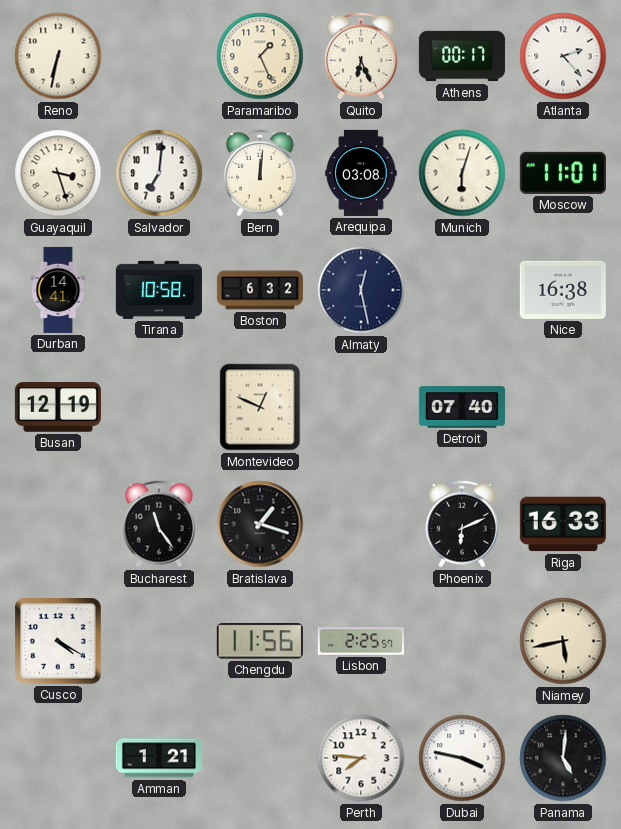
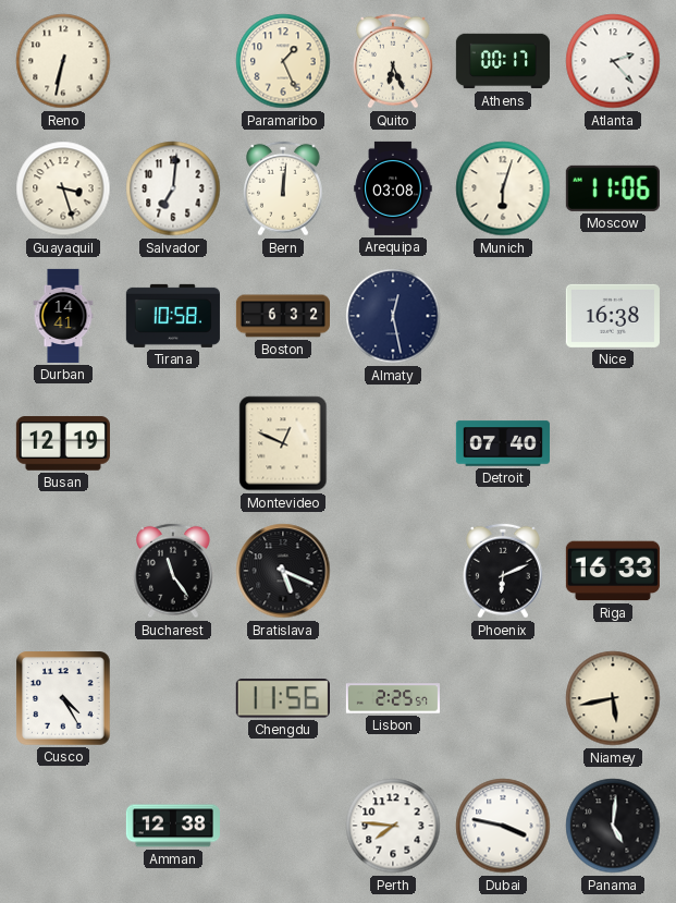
Moscow: 11:01 -> 11:06
Bratislava: 1:18 -> 5:19
Cusco: 4:20 -> 4:25
Amman: 1:21 -> 12:38
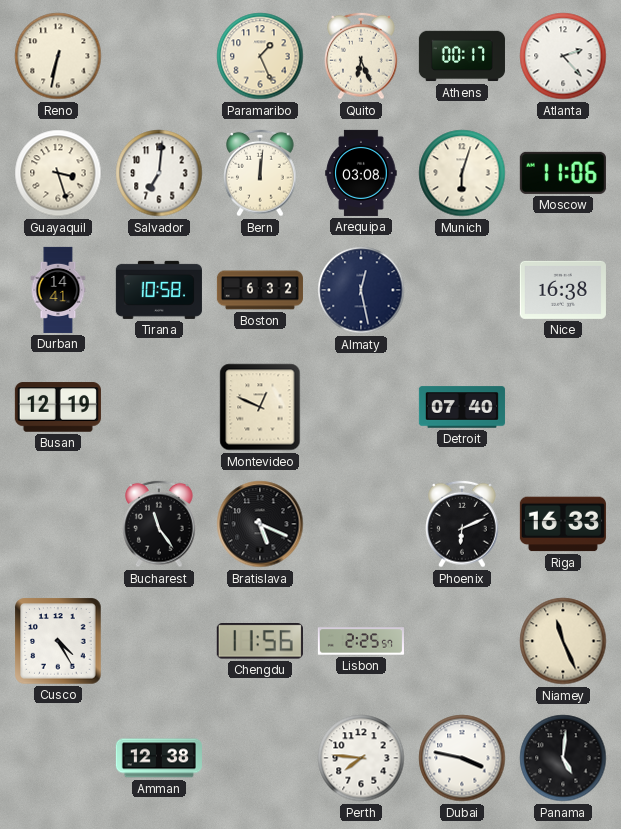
Niamey: 5:43 -> 11:26
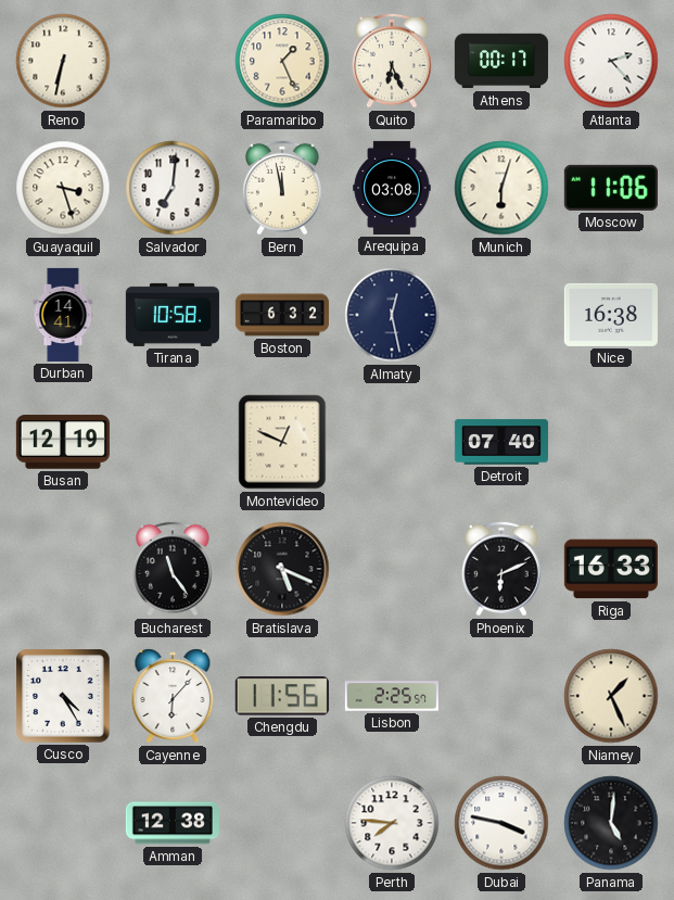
Bern: 12:01 -> 11:58
Cayenne: none -> 6:07
Niamey: 11:26 -> 1:26
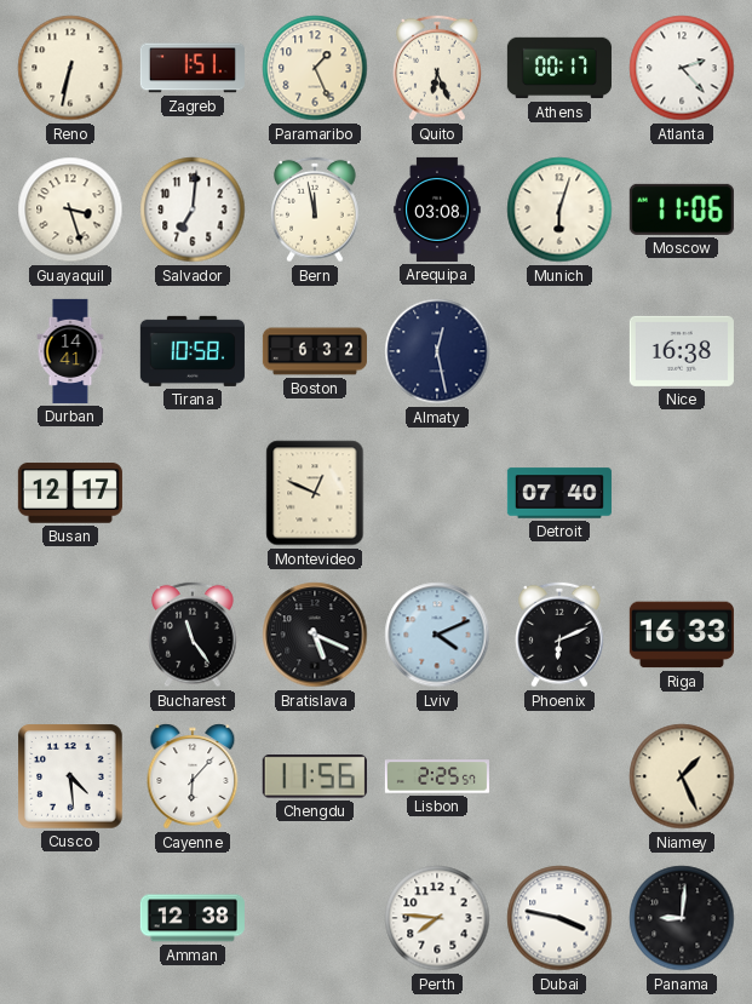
Zagreb: none -> 1:51
Busan: 12:19 -> 12:17
Lviv: none -> 4:11
Cusco: 4:25 -> 4:29
Panama: 5:01 -> 9:01
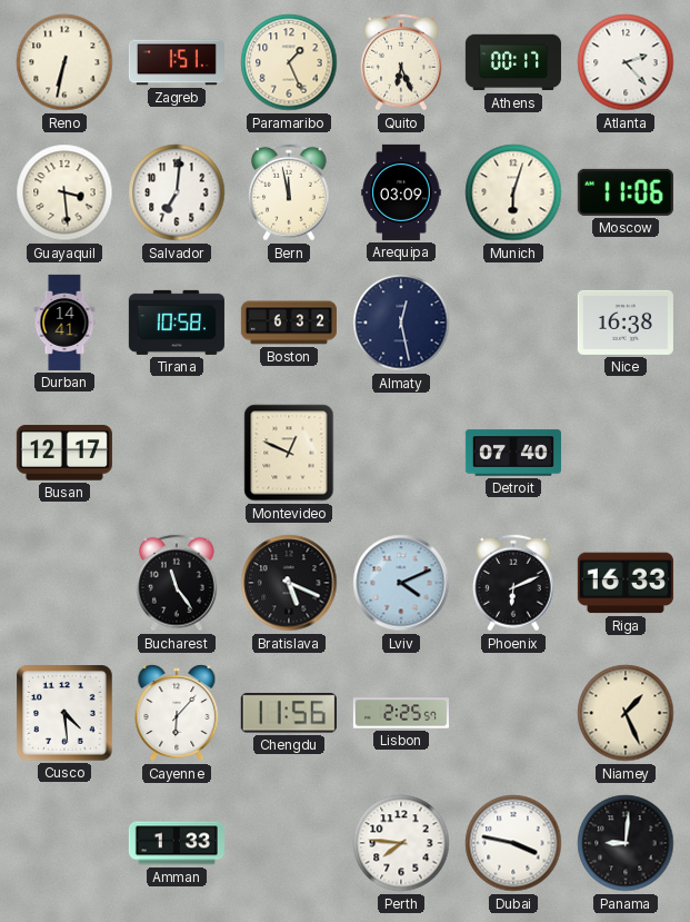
Guayaquil: 3:27 -> 3:29
Arequipa: 03:08 -> 03:09
Amman: 12:38 -> 1:33
